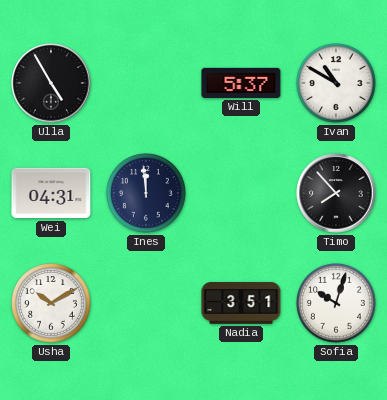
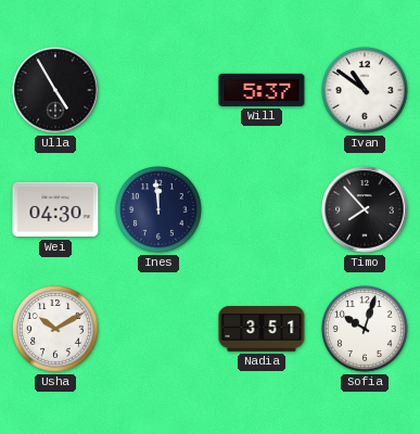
Ivan: 10:50 -> 10:51
Wei: 04:31 -> 04:30
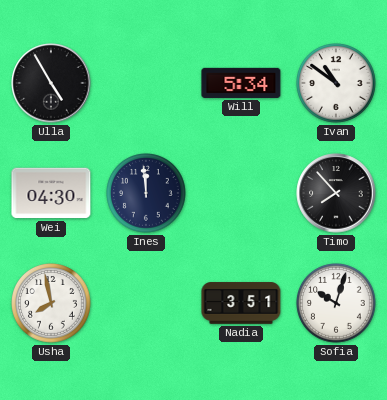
Will: 5:37 -> 5:34
Usha: 10:10 -> 7:58
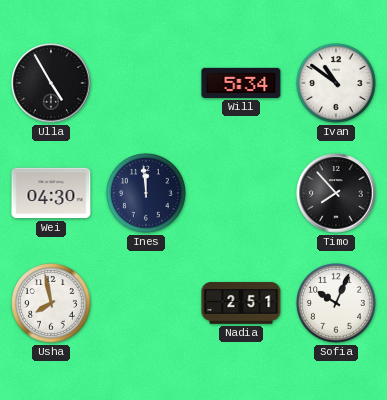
Nadia: 3:51 -> 2:51
Sofia: 10:03 -> 10:04
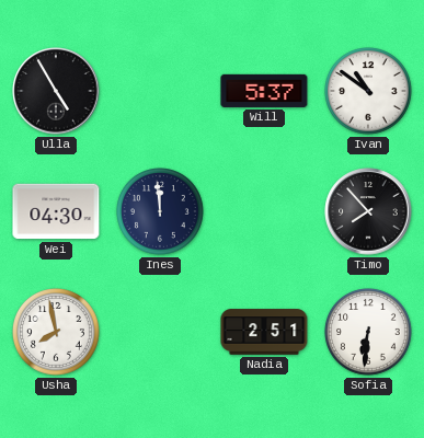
Will: 5:34 -> 5:37
Sofia: 10:04 -> 6:31
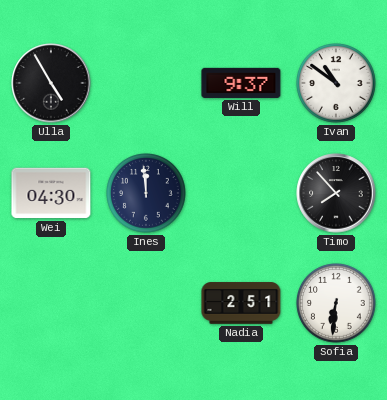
Will: 5:37 -> 9:37
Usha: 7:58 -> none
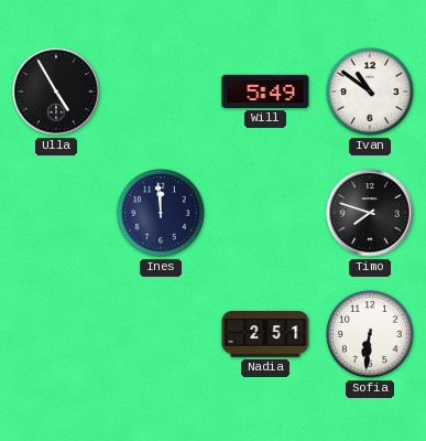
Will: 9:37 -> 5:49
Wei: 04:30 -> none
Timo: 7:53 -> 7:48
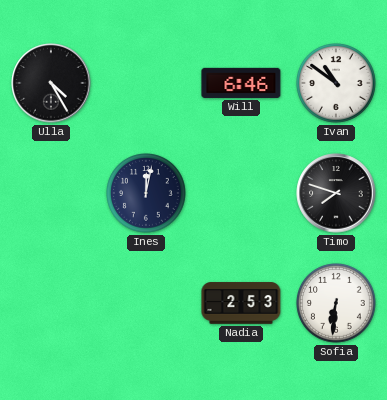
Ulla: 4:55 -> 4:25
Will: 5:49 -> 6:46
Ines: 11:59 -> 12:02
Nadia: 2:51 -> 2:53
